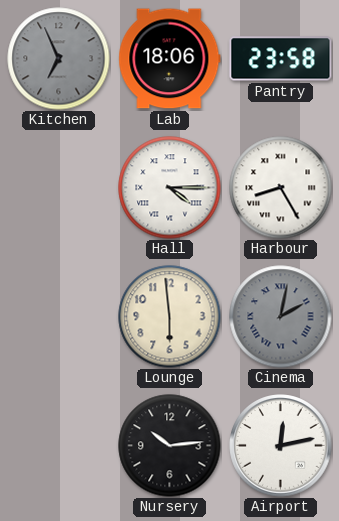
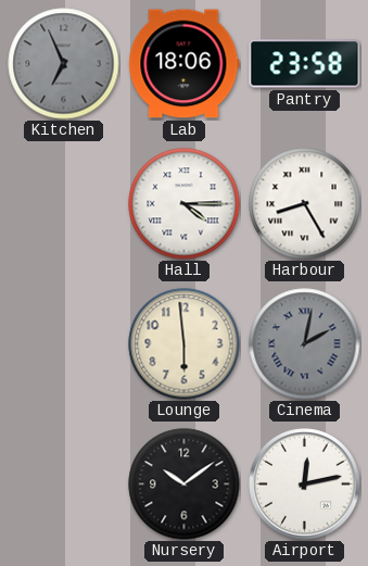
Nursery: 10:14 -> 10:09
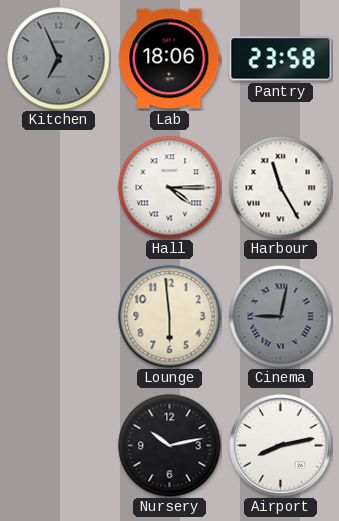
Harbour: 8:25 -> 11:25
Cinema: 2:02 -> 9:02
Nursery: 10:09 -> 10:13
Airport: 12:13 -> 8:13
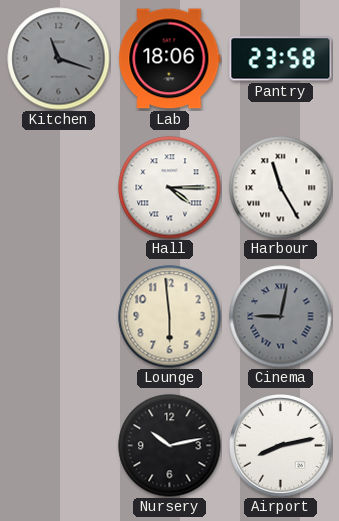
Kitchen: 6:56 -> 11:18
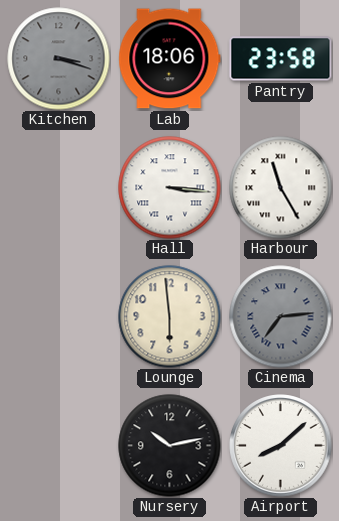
Kitchen: 11:18 -> 3:18
Hall: 4:15 -> 3:16
Cinema: 9:02 -> 7:14
Airport: 8:13 -> 8:08
